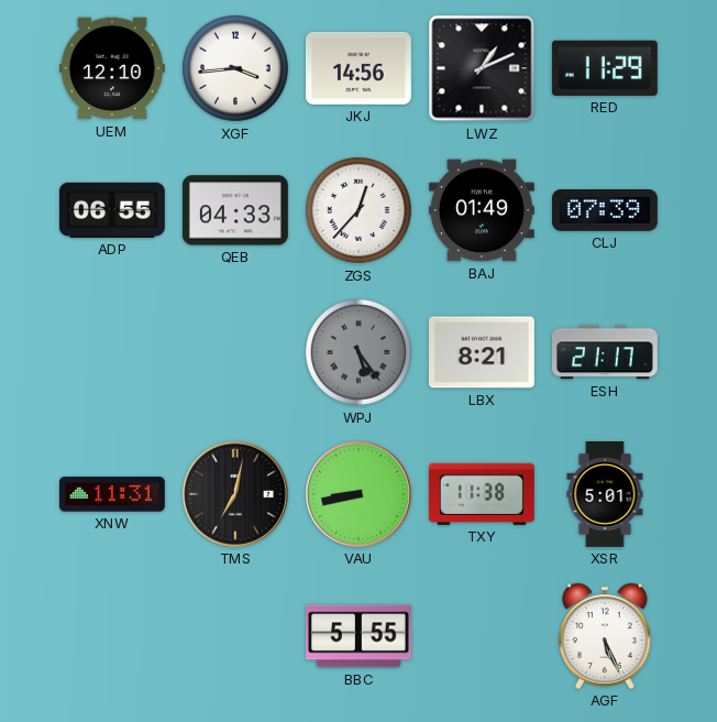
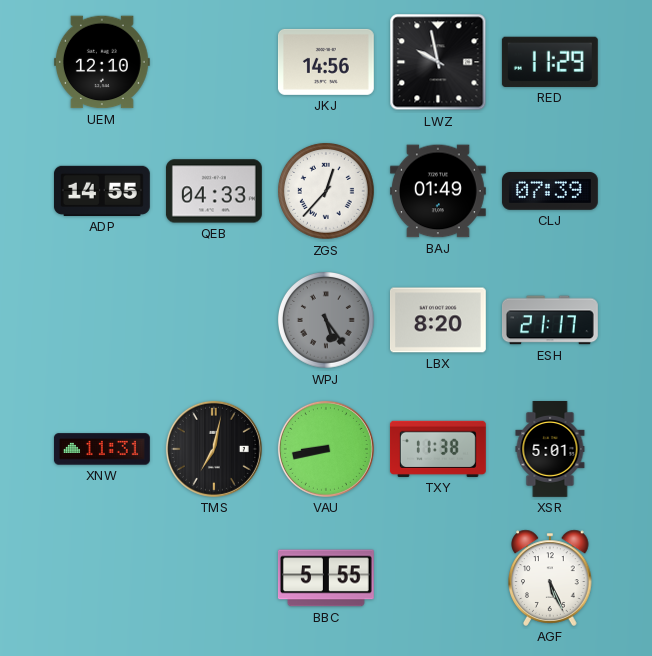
XGF: 3:44 -> none
LWZ: 1:11 -> 9:58
ADP: 06:55 -> 14:55
LBX: 8:21 -> 8:20
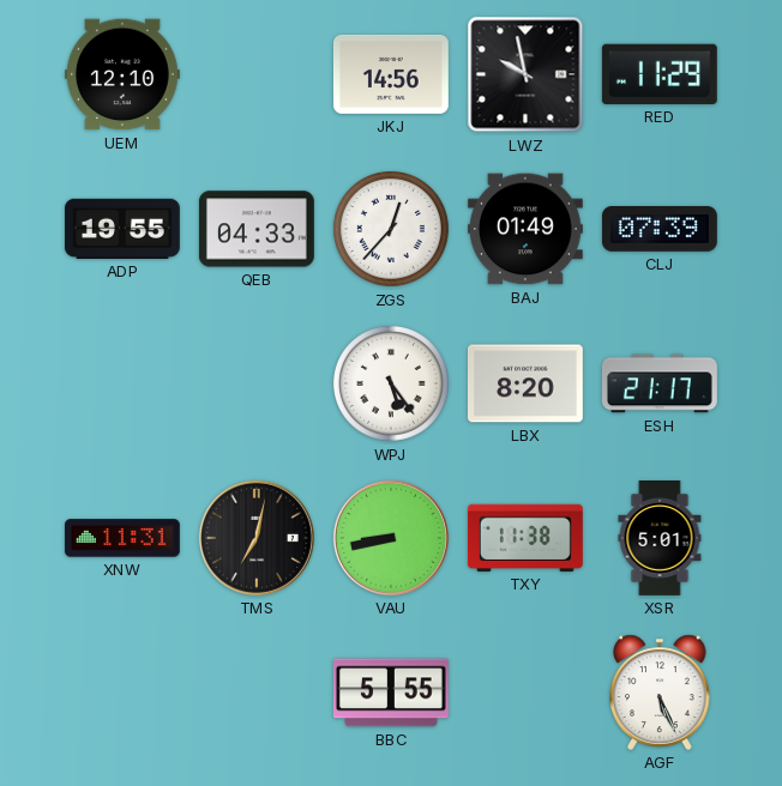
ADP: 14:55 -> 19:55
WPJ dial: grey -> white
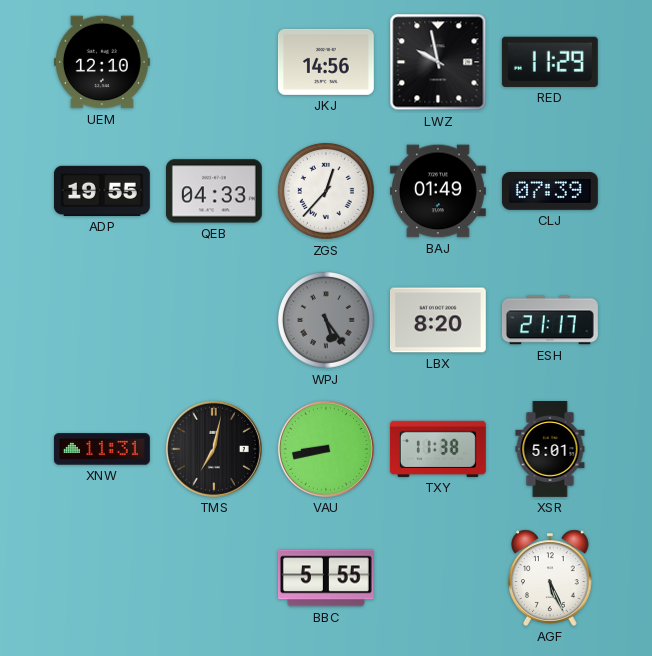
WPJ dial: white -> grey
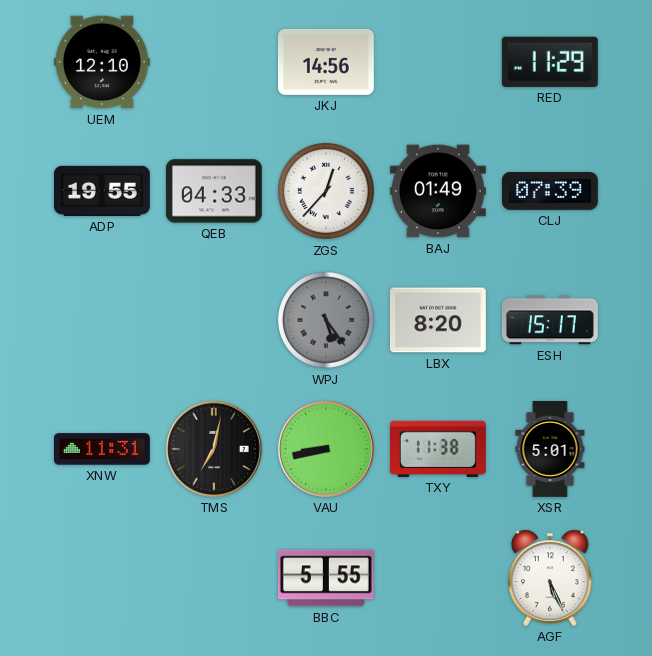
LWZ: 9:58 -> none
ESH: 21:17 -> 15:17
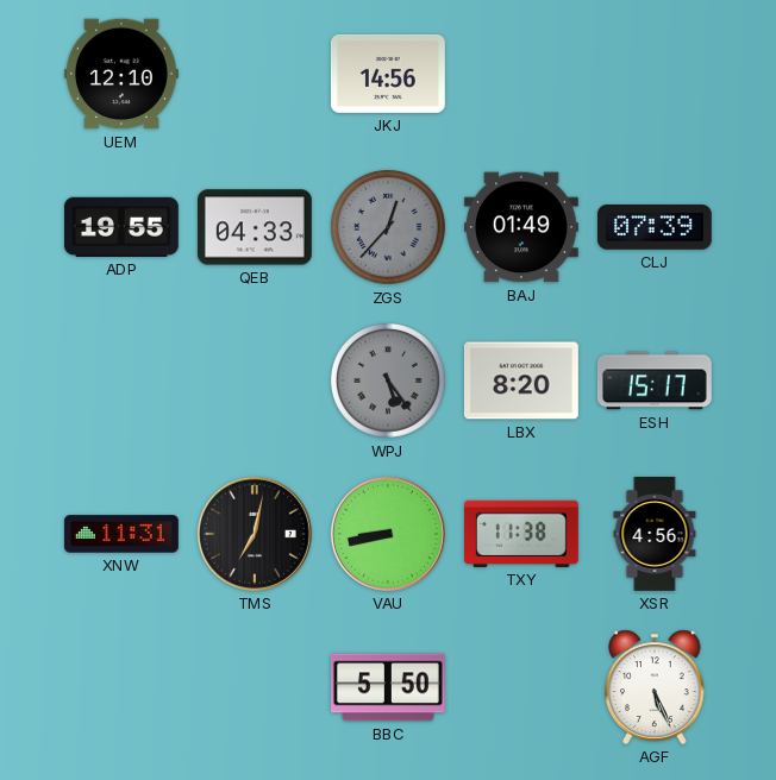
RED: 11:29 -> none
ZGS dial: white -> grey
XSR: 5:01 -> 4:56
BBC: 5:55 -> 5:50
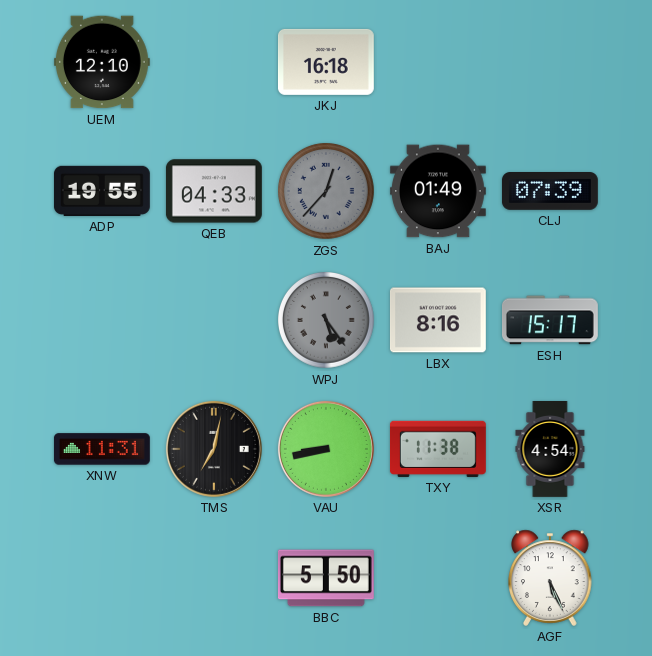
JKJ: 14:56 -> 16:18
LBX: 8:20 -> 8:16
XSR: 4:56 -> 4:54
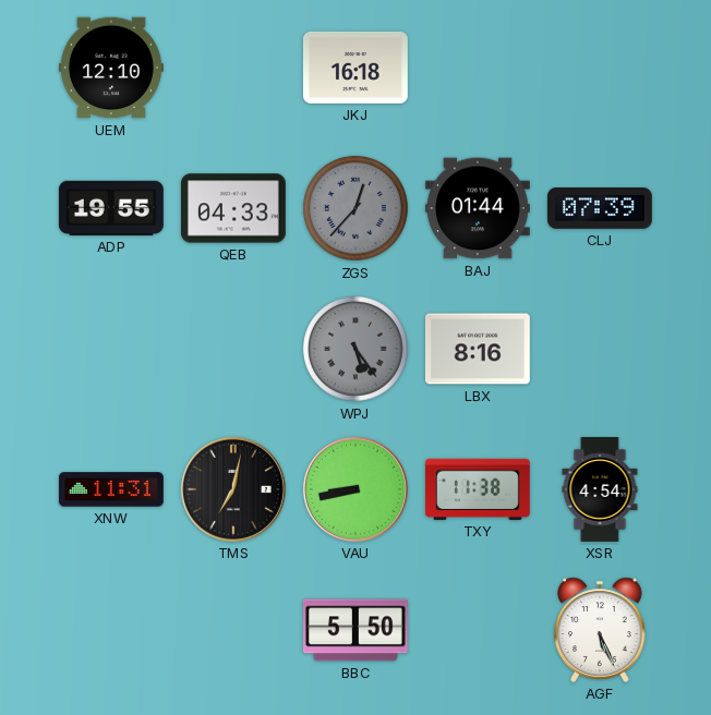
BAJ: 01:49 -> 01:44
ESH: 15:17 -> none
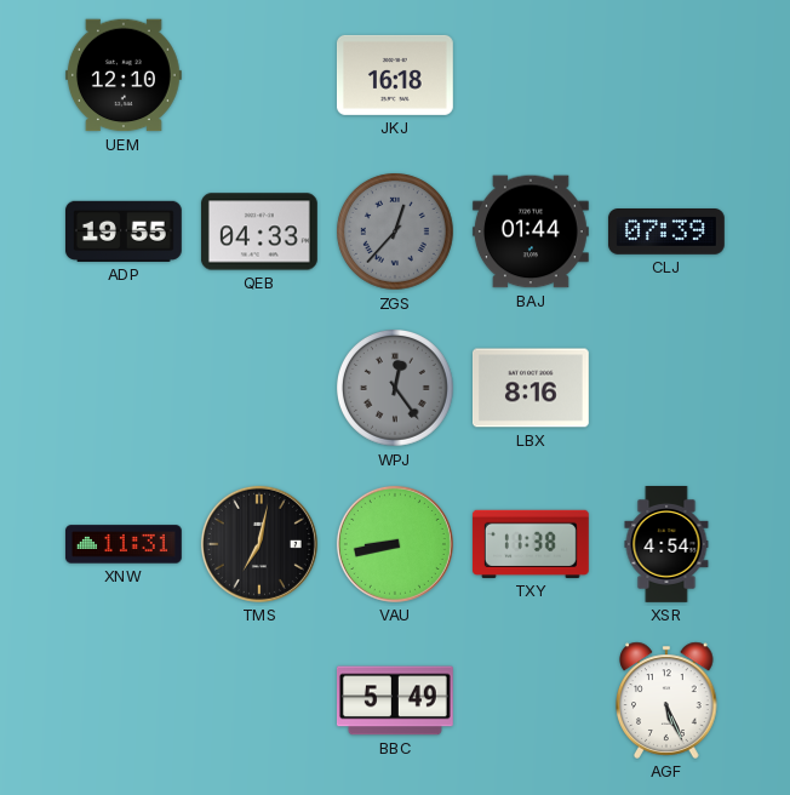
WPJ: 5:24 -> 12:24
BBC: 5:50 -> 5:49
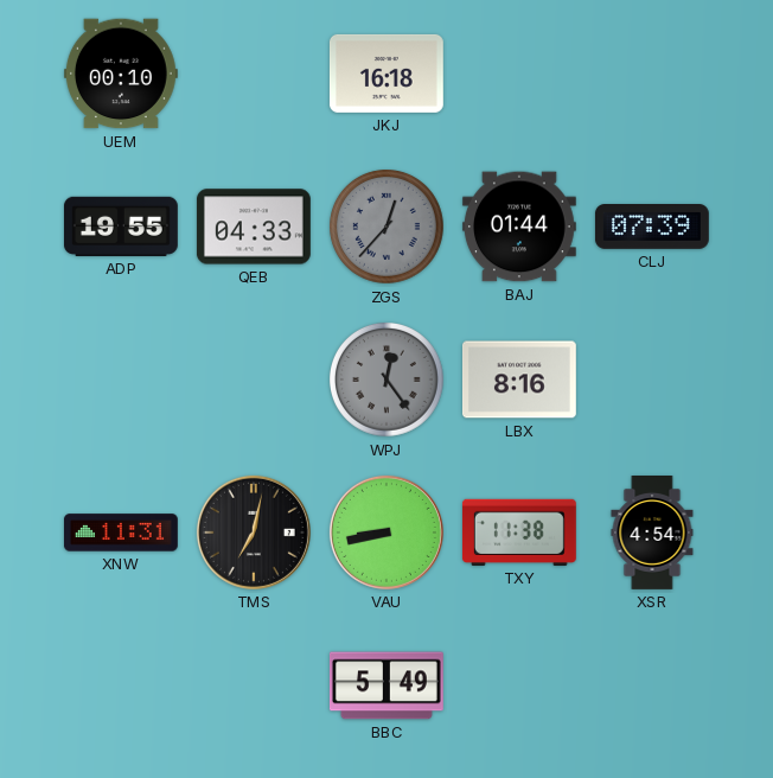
UEM: 12:10 -> 00:10
AGF: 5:26 -> none
